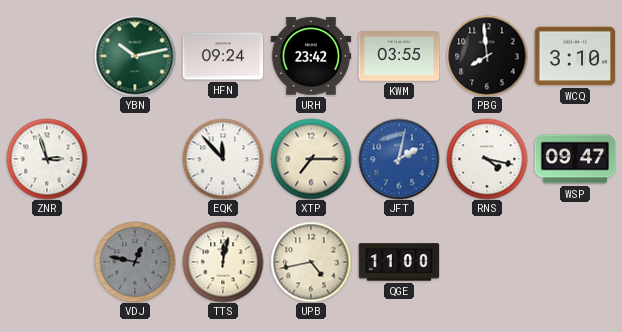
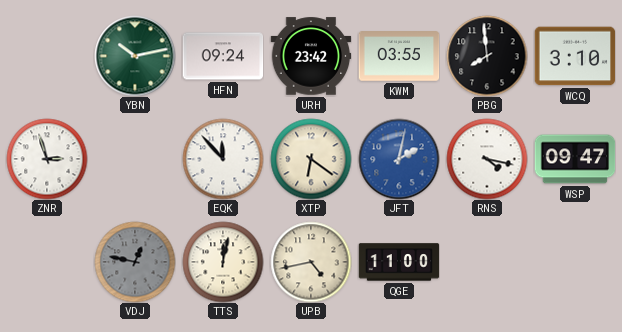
XTP: 7:15 -> 6:21
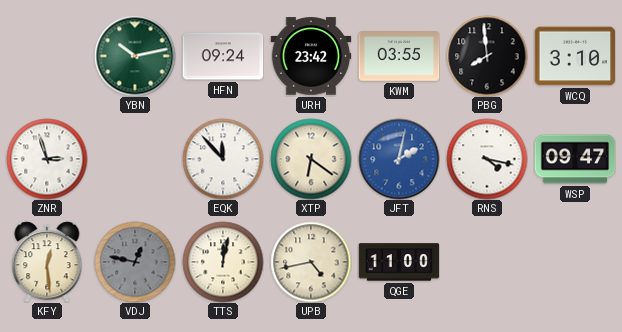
KFY: none -> 12:29
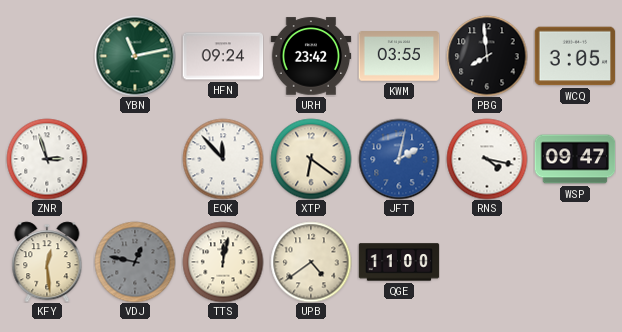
YBN: 10:13 -> 11:13
WCQ: 3:10 -> 3:05
UPB: 4:43 -> 4:39
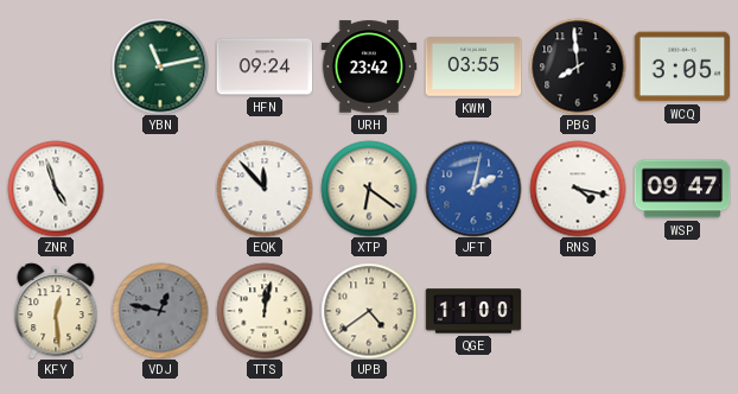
ZNR: 2:57 -> 4:57
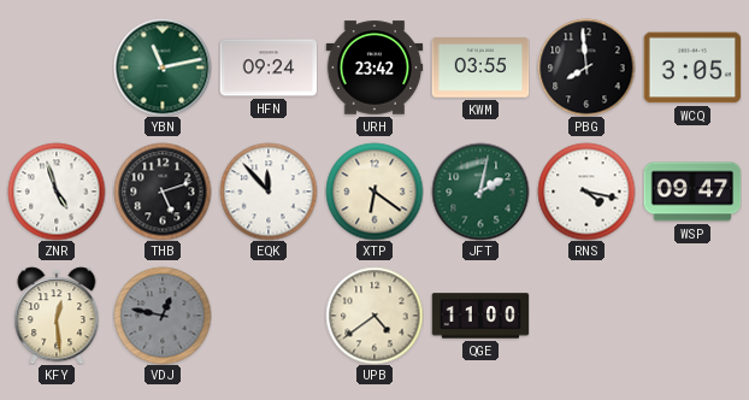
THB: none -> 5:12
JFT dial: blue -> green
TTS: 12:02 -> none
